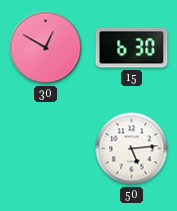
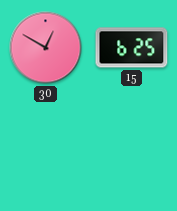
15: 6:30 -> 6:25
50: 5:14 -> none
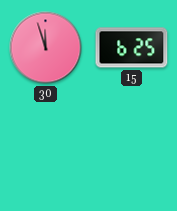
30: 12:50 -> 11:57
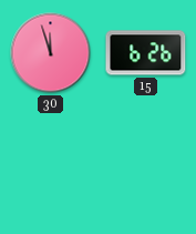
15: 6:25 -> 6:26
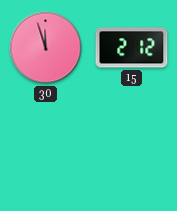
15: 6:26 -> 2:12
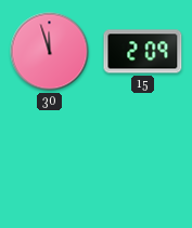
15: 2:12 -> 2:09
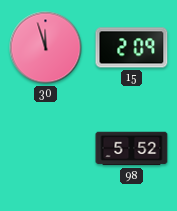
98: none -> 5:52
